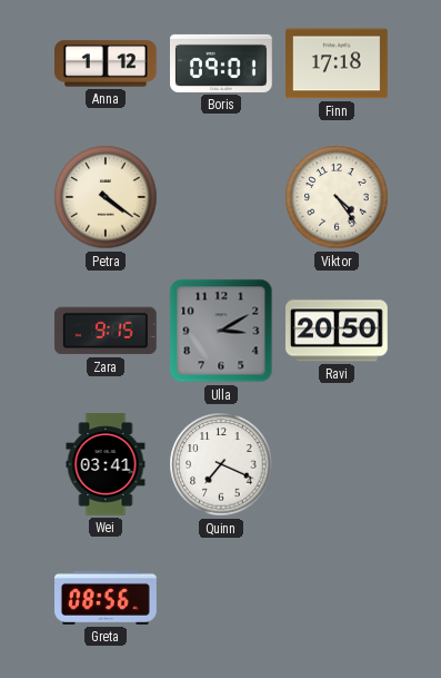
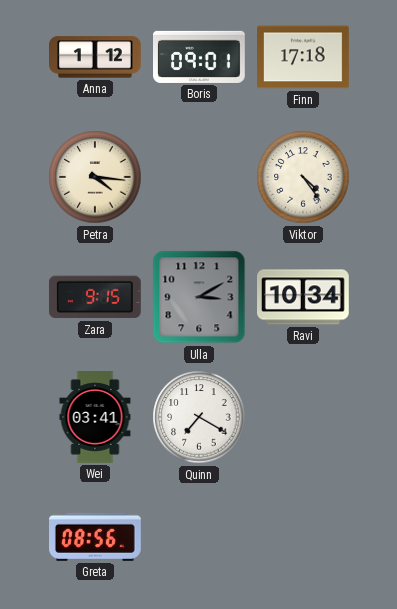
Petra: 4:21 -> 4:16
Ravi: 20:50 -> 10:34
Quinn: 7:19 -> 7:20
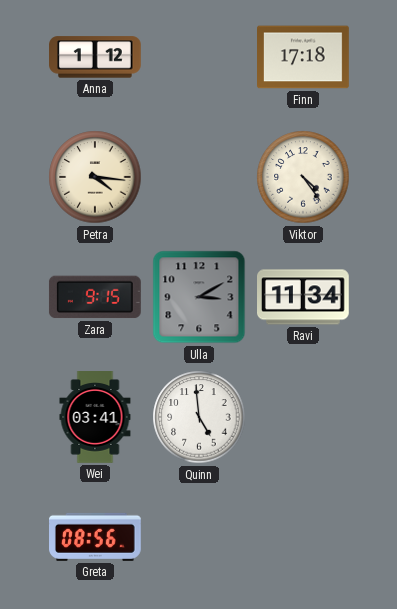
Boris: 09:01 -> none
Ravi: 10:34 -> 11:34
Quinn: 7:20 -> 4:59
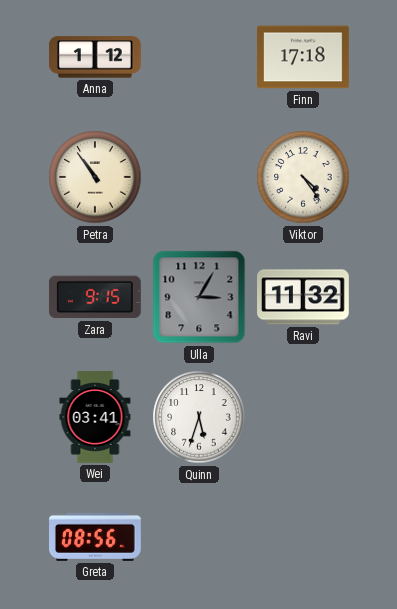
Petra: 4:16 -> 10:54
Ulla: 3:10 -> 3:05
Ravi: 11:34 -> 11:32
Quinn: 4:59 -> 5:33
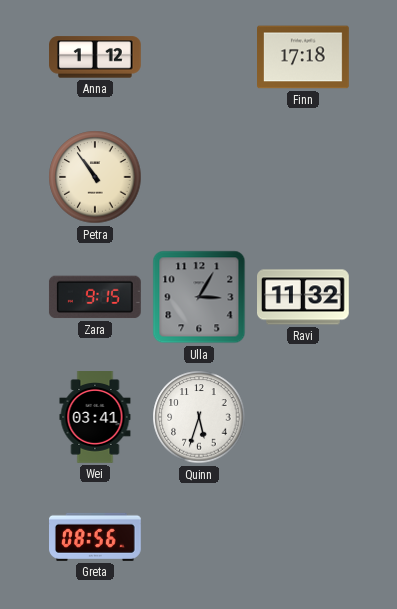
Viktor: 4:24 -> none
